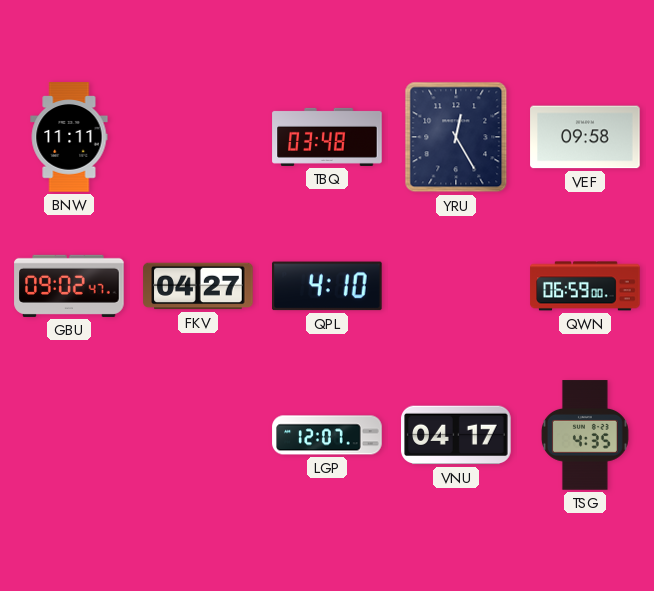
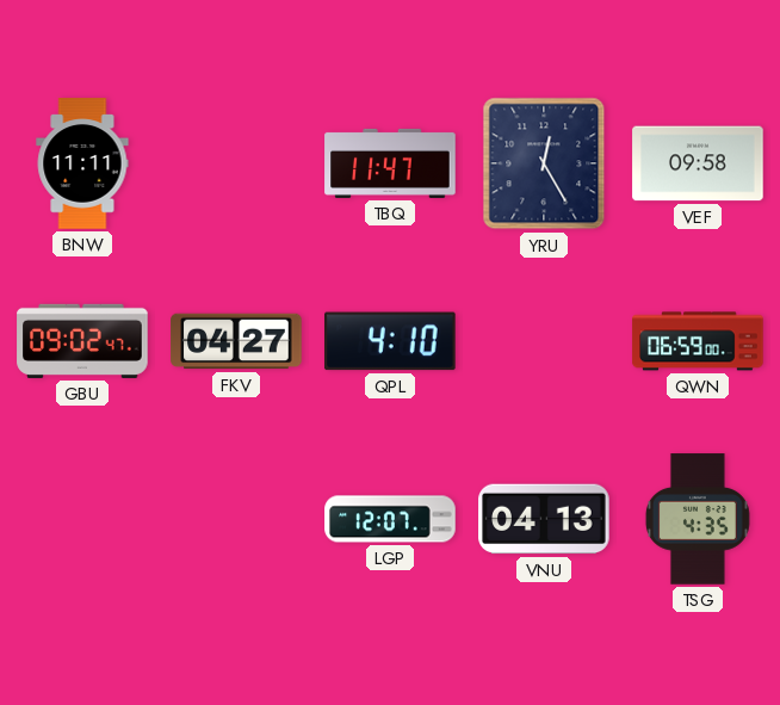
TBQ: 03:48 -> 11:47
VNU: 04:17 -> 04:13
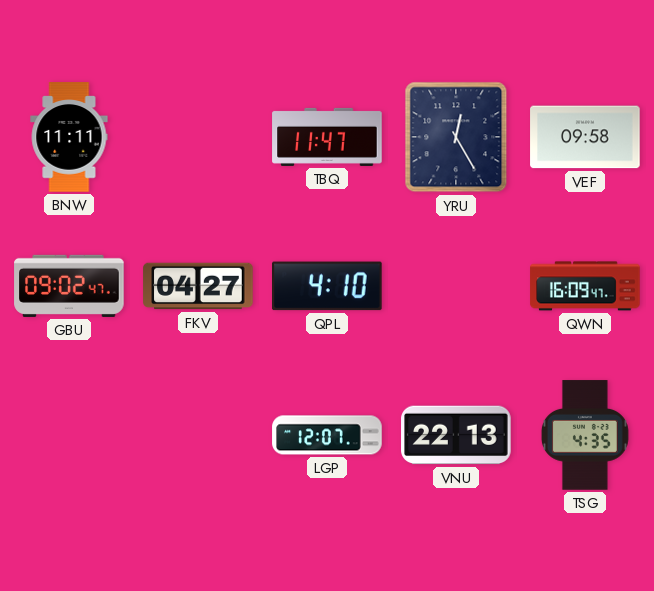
QWN: 06:59 -> 16:09
VNU: 04:13 -> 22:13
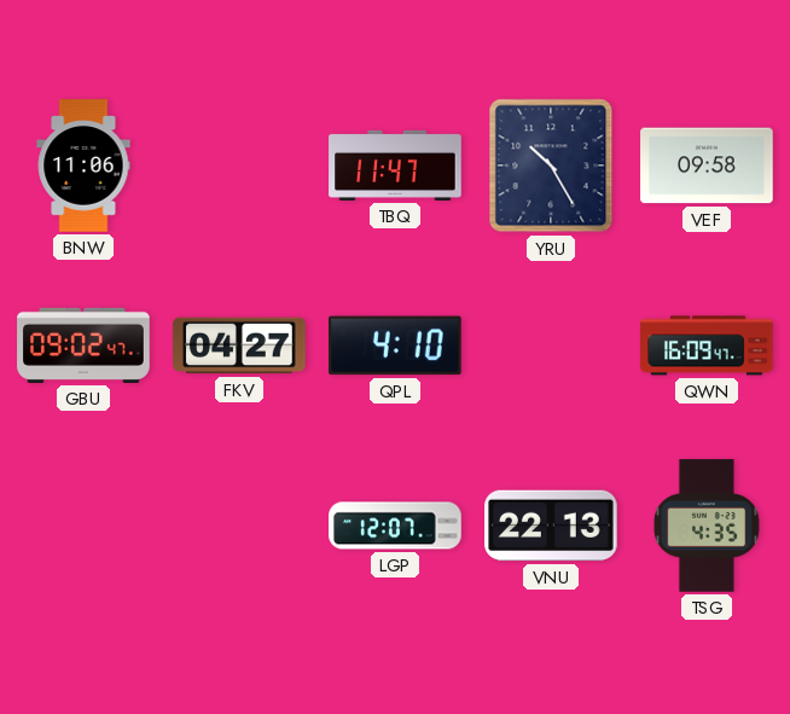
BNW: 11:11 -> 11:06
YRU: 12:25 -> 10:25
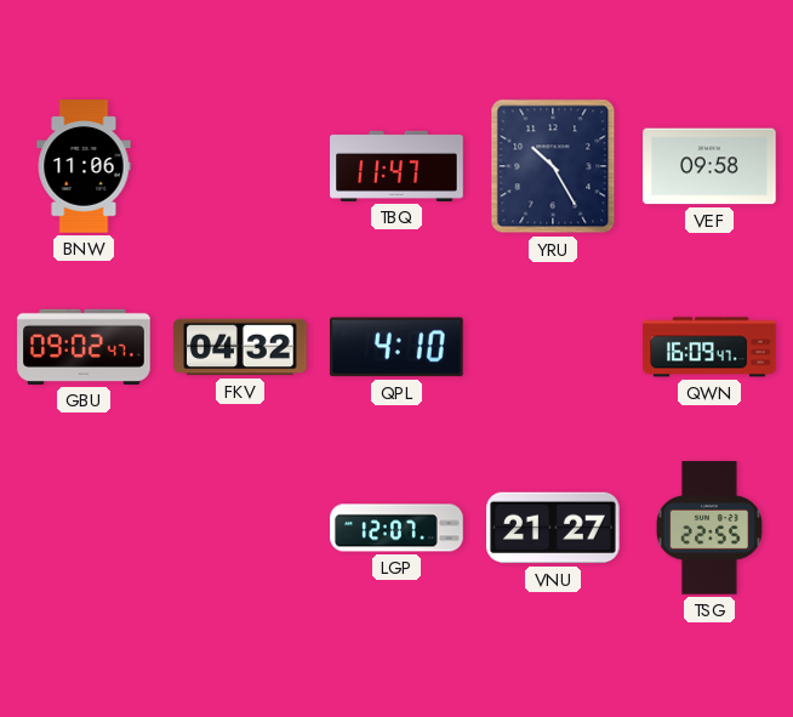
FKV: 04:27 -> 04:32
VNU: 22:13 -> 21:27
TSG: 4:35 -> 22:55
